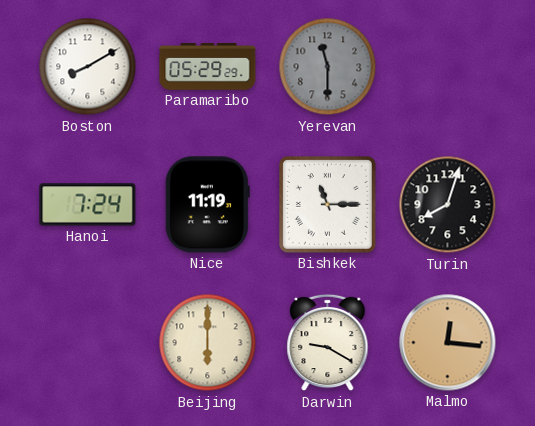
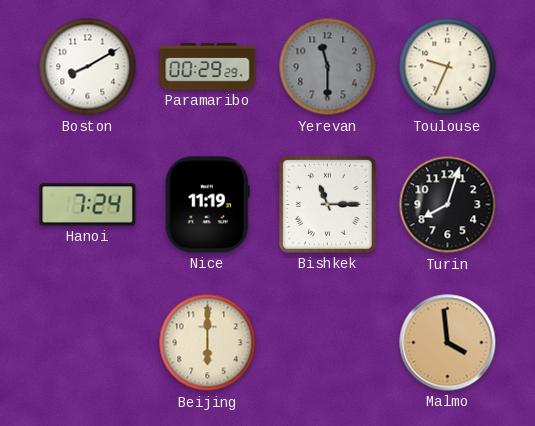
Paramaribo: 05:29 -> 00:29
Toulouse: none -> 9:34
Darwin: 9:20 -> none
Malmo: 12:16 -> 3:59
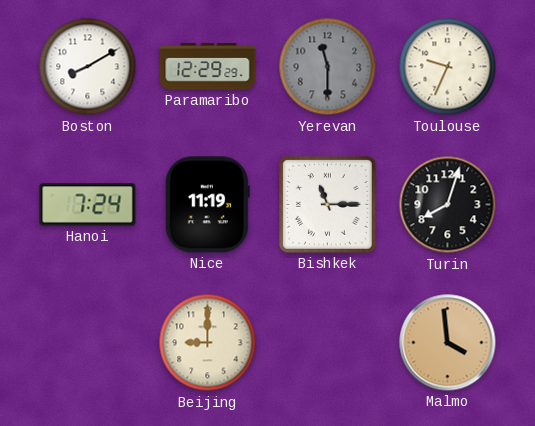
Paramaribo: 00:29 -> 12:29
Beijing: 6:00 -> 9:00
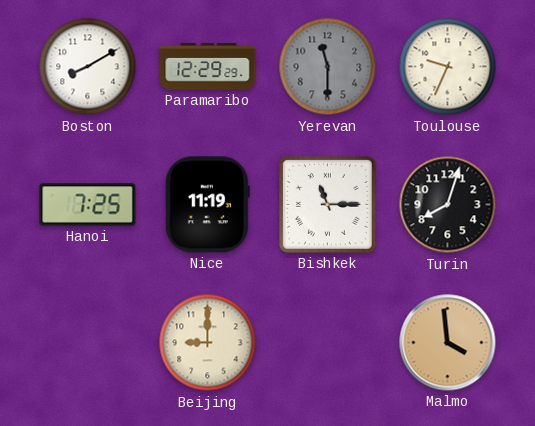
Hanoi: 7:24 -> 7:25
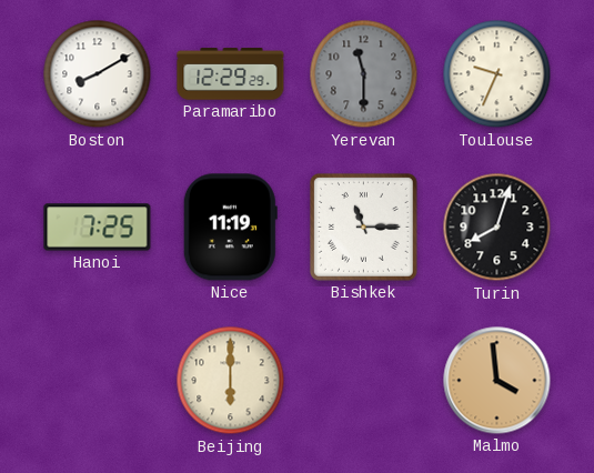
Beijing: 9:00 -> 6:00
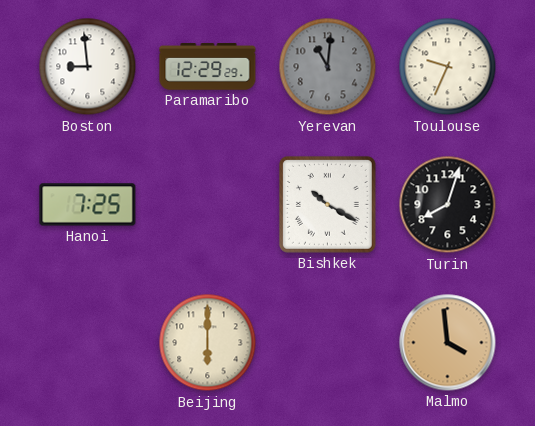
Boston: 8:10 -> 8:59
Yerevan: 11:30 -> 11:01
Nice: 11:19 -> none
Bishkek: 11:15 -> 10:20
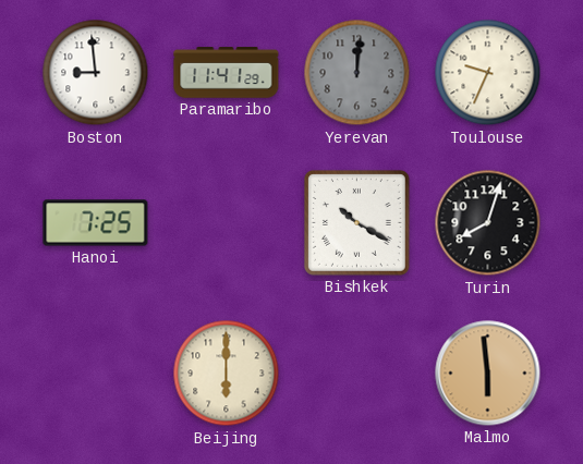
Paramaribo: 12:29 -> 11:41
Yerevan: 11:01 -> 12:01
Malmo: 3:59 -> 5:59
